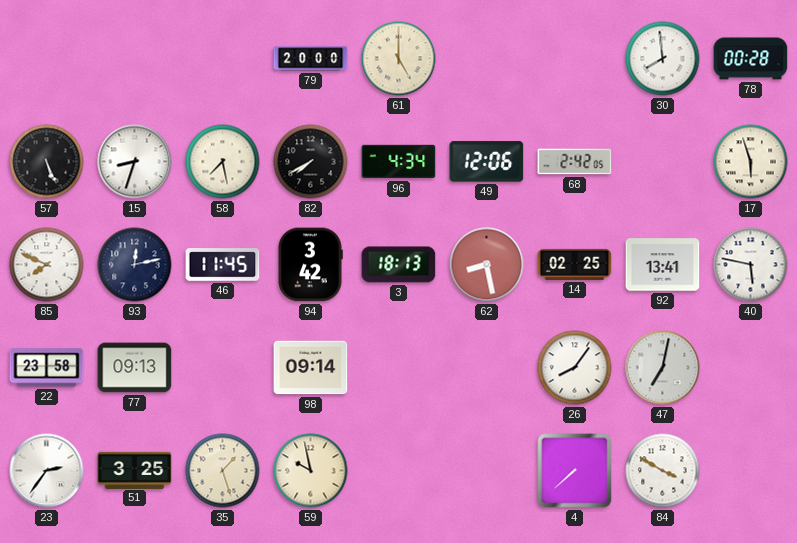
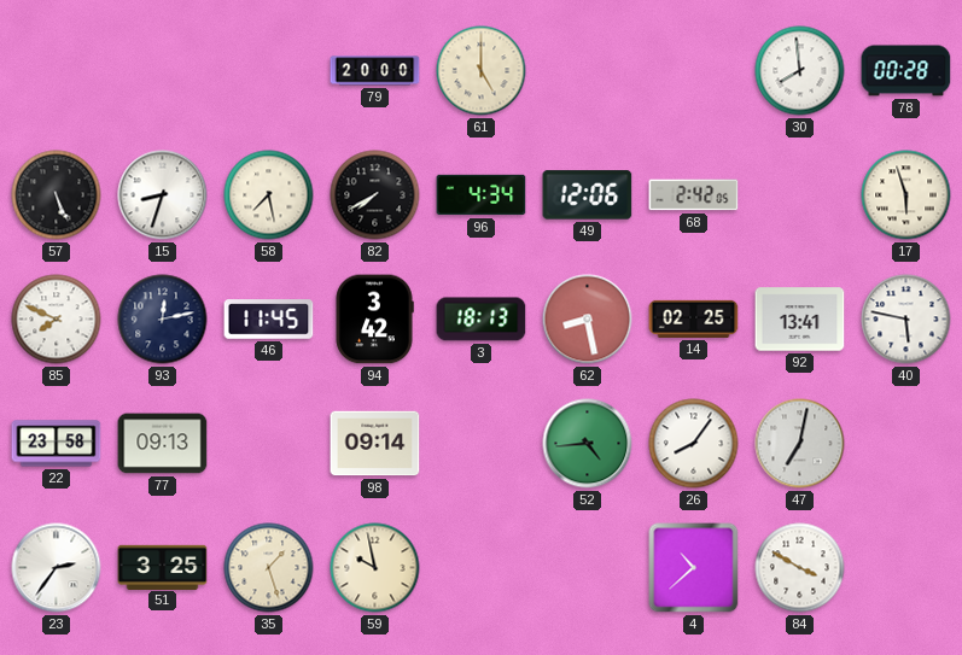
52: none -> 4:44
4: 7:38 -> 10:38
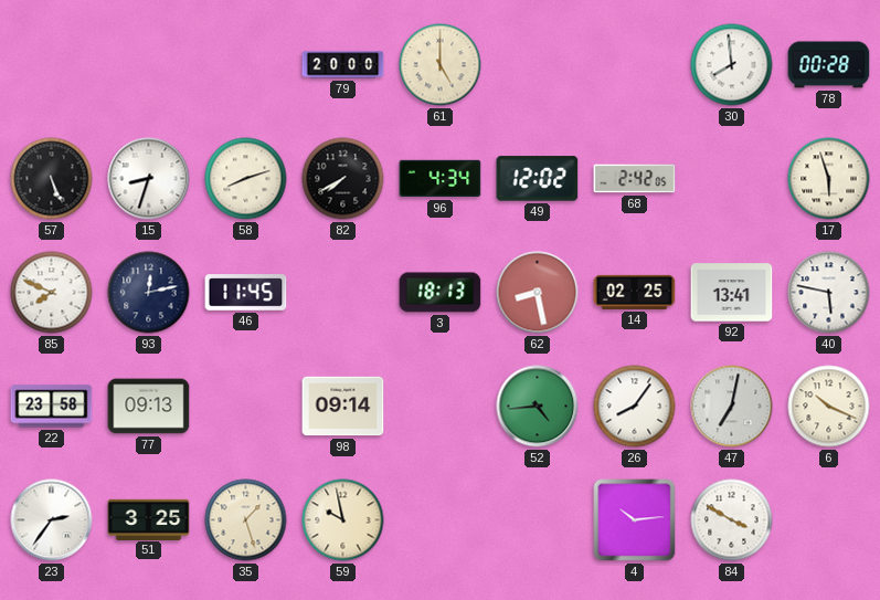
58: 7:28 -> 8:12
49: 12:06 -> 12:02
94: 3:42 -> none
6: none -> 10:19
4: 10:38 -> 10:14
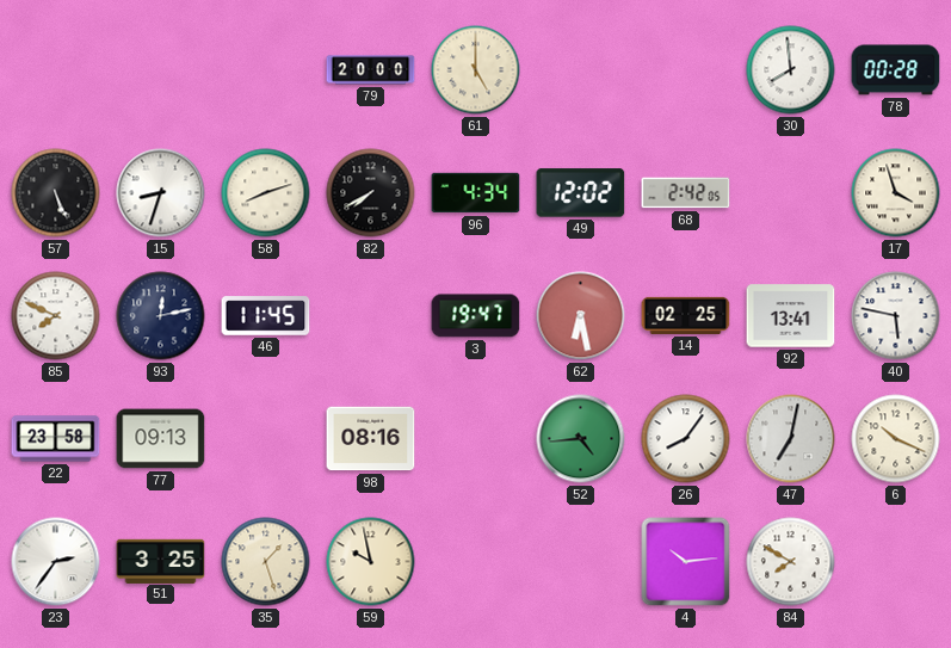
17: 5:57 -> 3:57
3: 18:13 -> 19:47
62: 8:28 -> 6:28
98: 09:14 -> 08:16
84: 3:50 -> 7:50
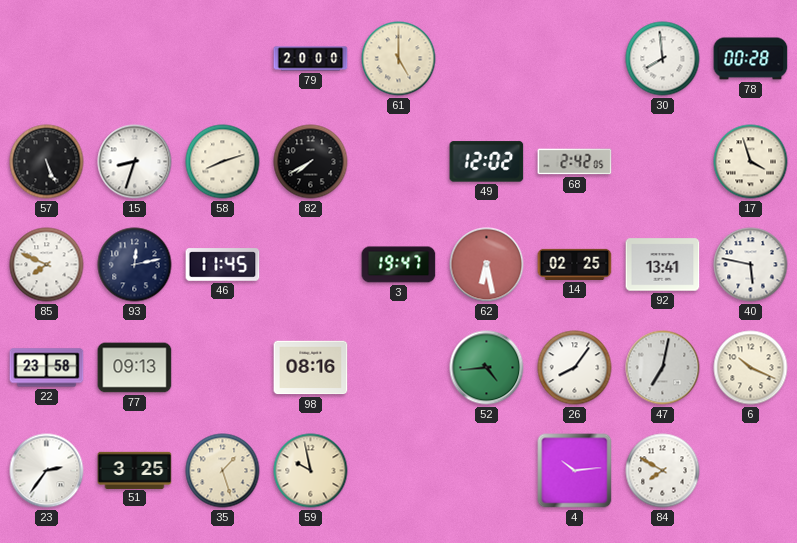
96: 4:34 -> none
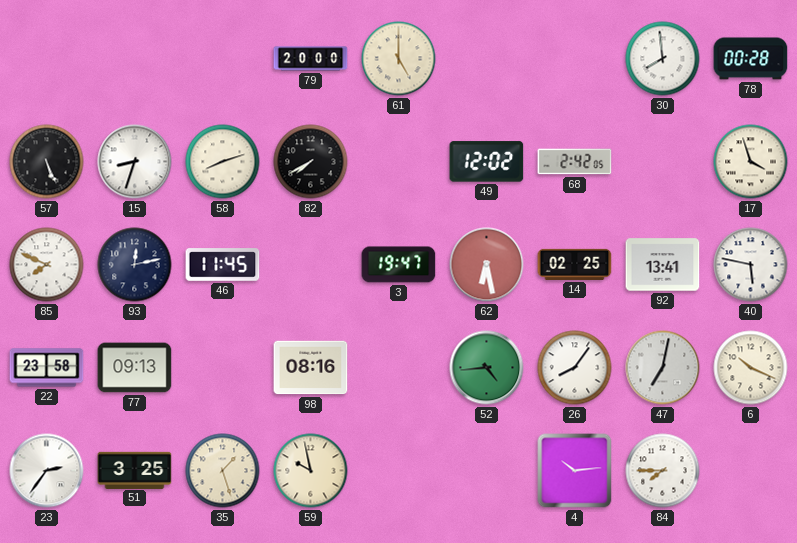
84: 7:50 -> 7:45
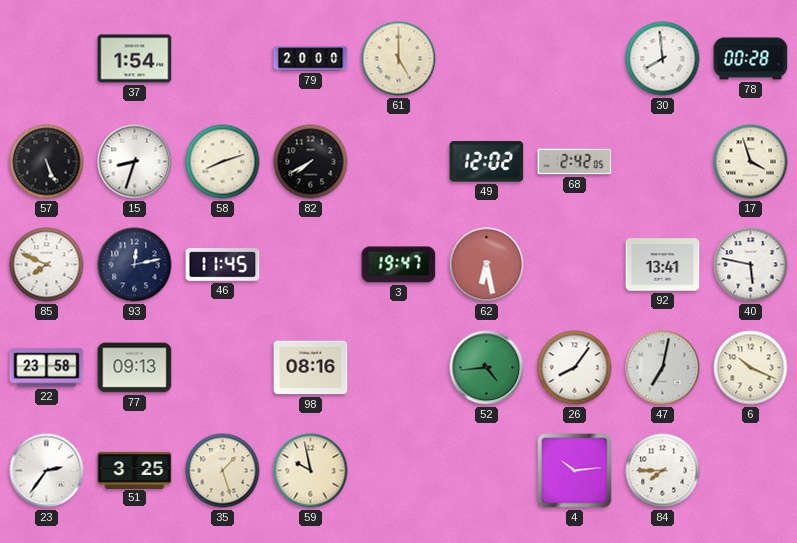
37: none -> 1:54
14: 02:25 -> none
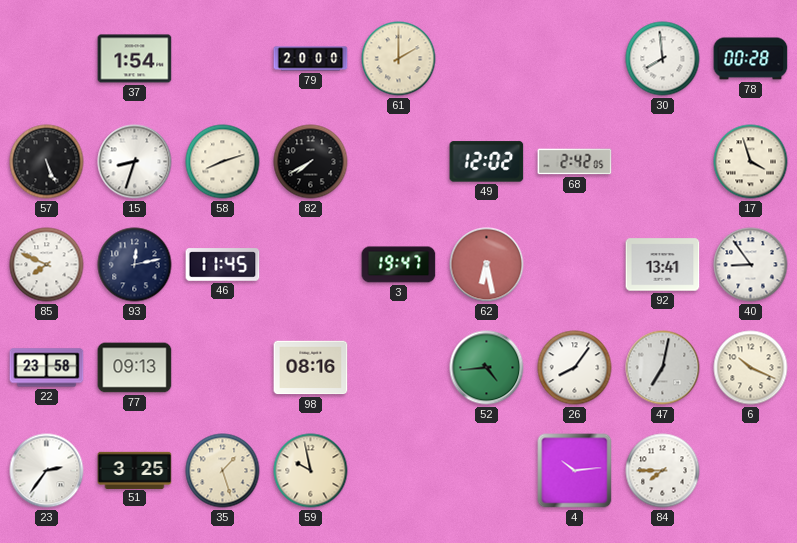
61: 5:00 -> 2:00
40: 5:47 -> 8:54
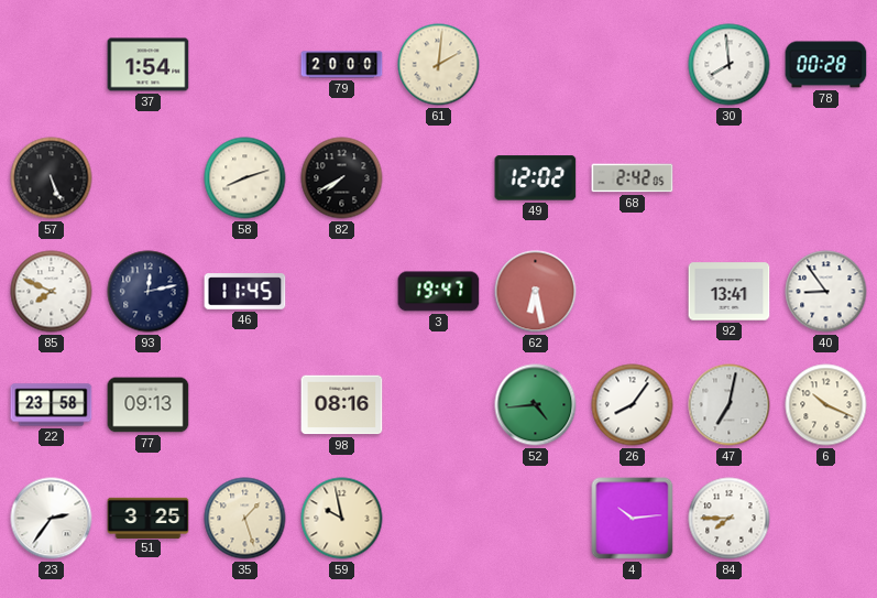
61: 2:00 -> 2:01
15: 8:33 -> none
17: 3:57 -> none
